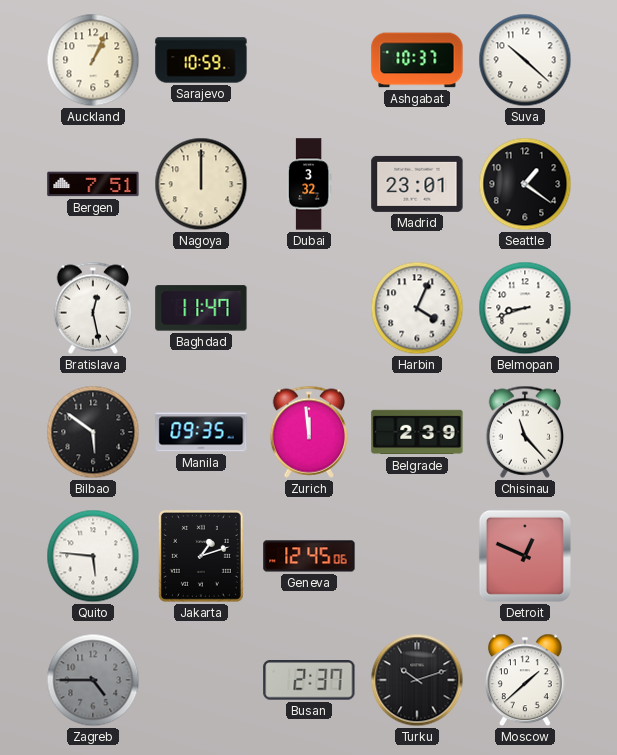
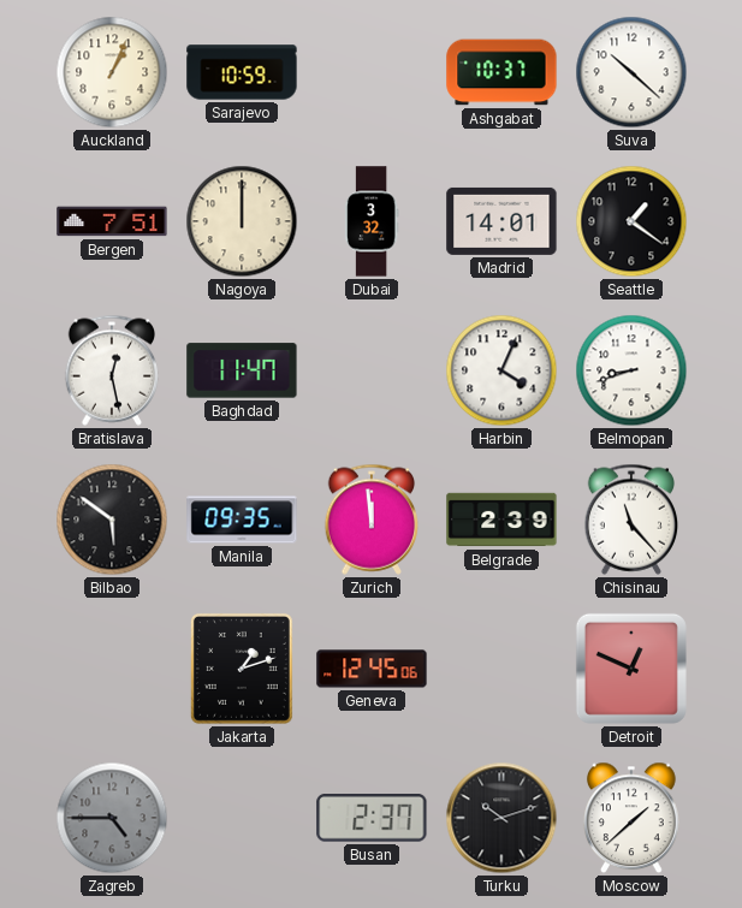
Madrid: 23:01 -> 14:01
Quito: 5:46 -> none
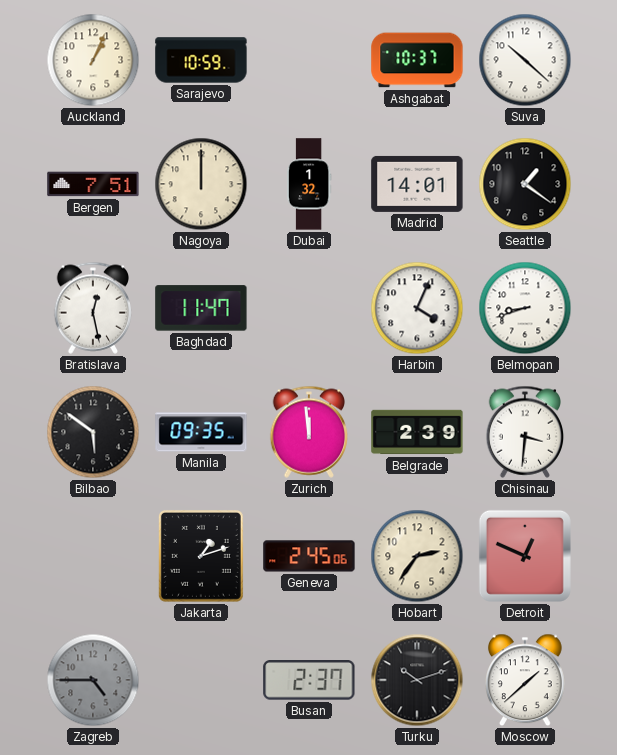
Dubai: 3:32 -> 1:32
Chisinau: 11:23 -> 3:31
Geneva: 12:45 -> 2:45
Hobart: none -> 2:36
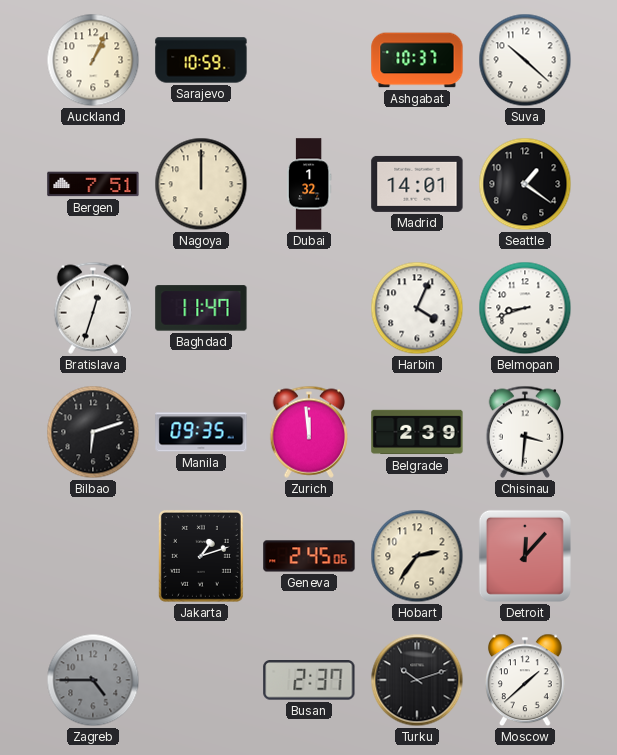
Bratislava: 12:28 -> 12:33
Bilbao: 5:51 -> 6:12
Detroit: 12:49 -> 12:07
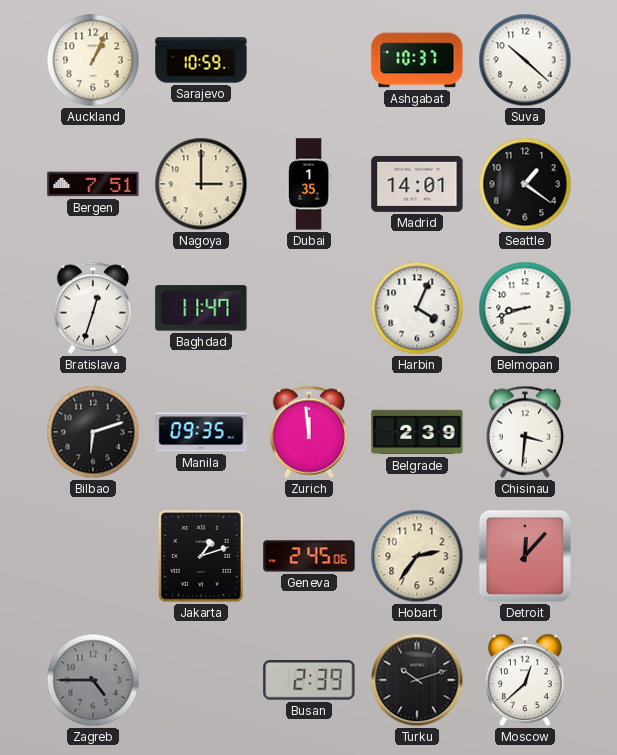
Nagoya: 12:00 -> 3:00
Dubai: 1:32 -> 1:35
Busan: 2:37 -> 2:39
Moscow: 1:38 -> 12:38
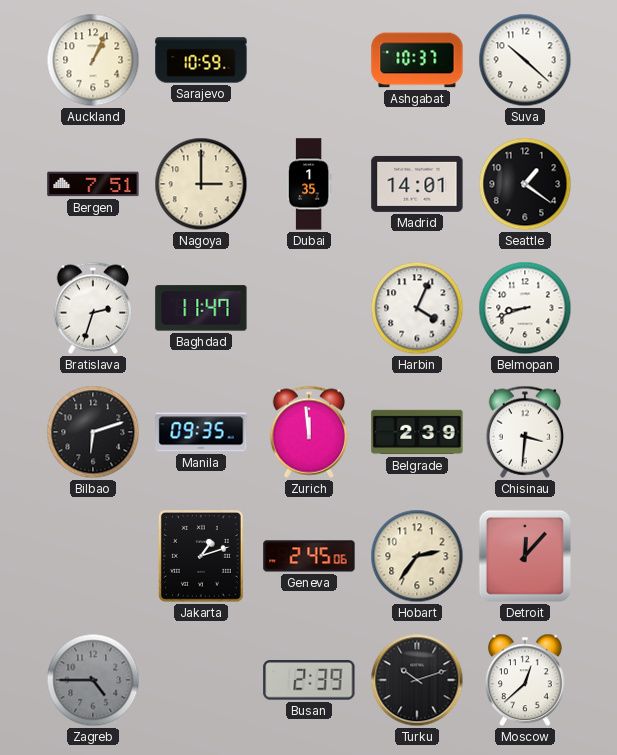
Bratislava: 12:33 -> 2:33
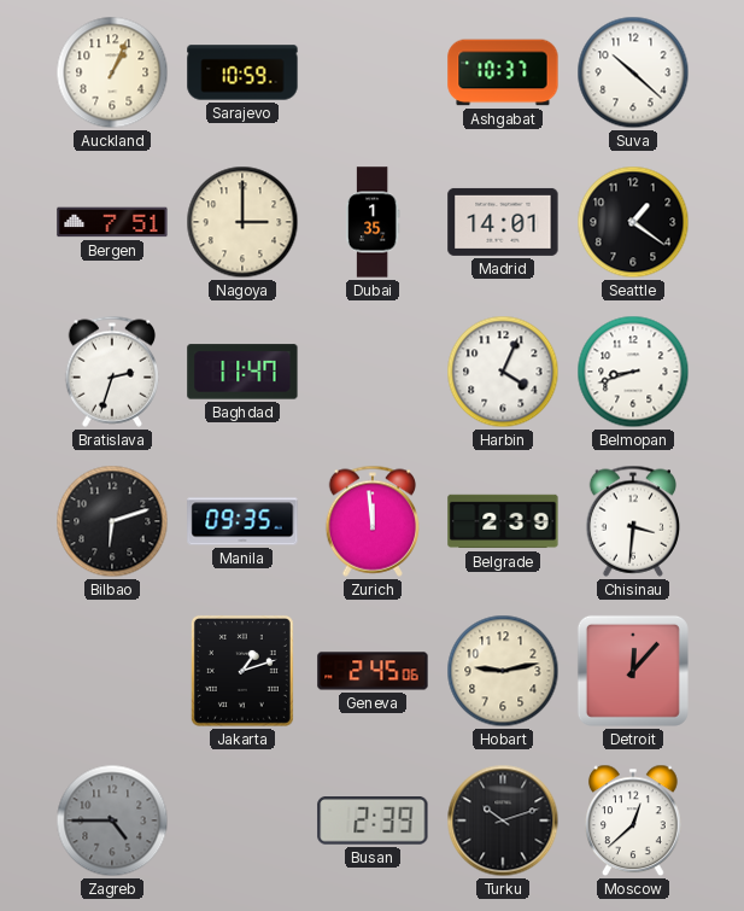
Hobart: 2:36 -> 9:13
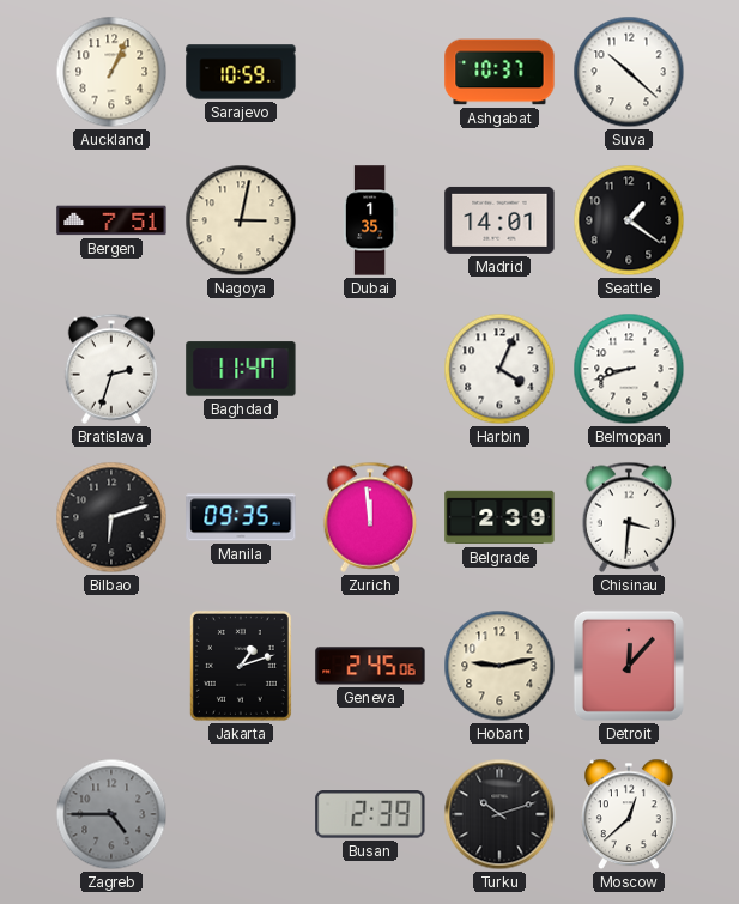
Nagoya: 3:00 -> 3:02
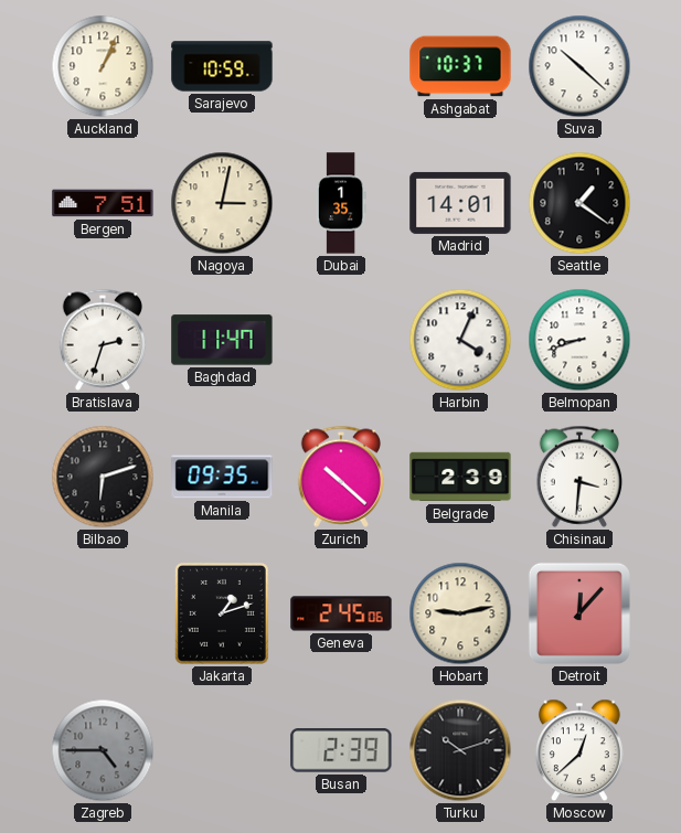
Zurich: 11:59 -> 10:22
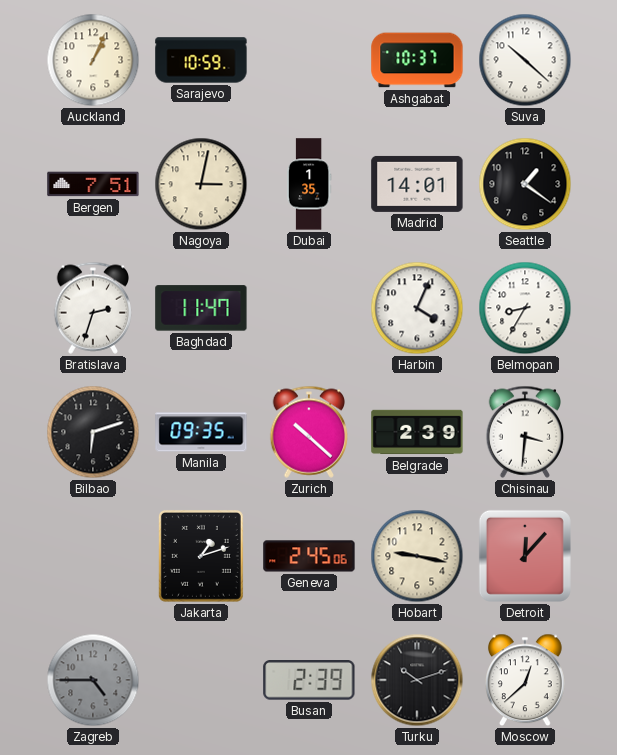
Belmopan: 8:42 -> 8:35
Hobart: 9:13 -> 9:17
